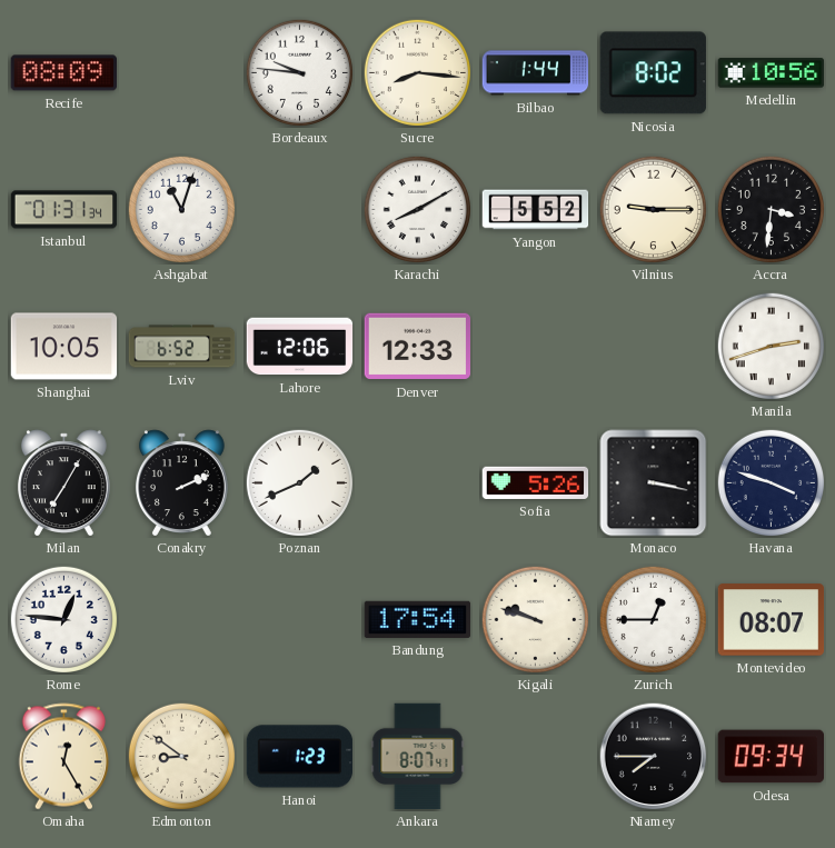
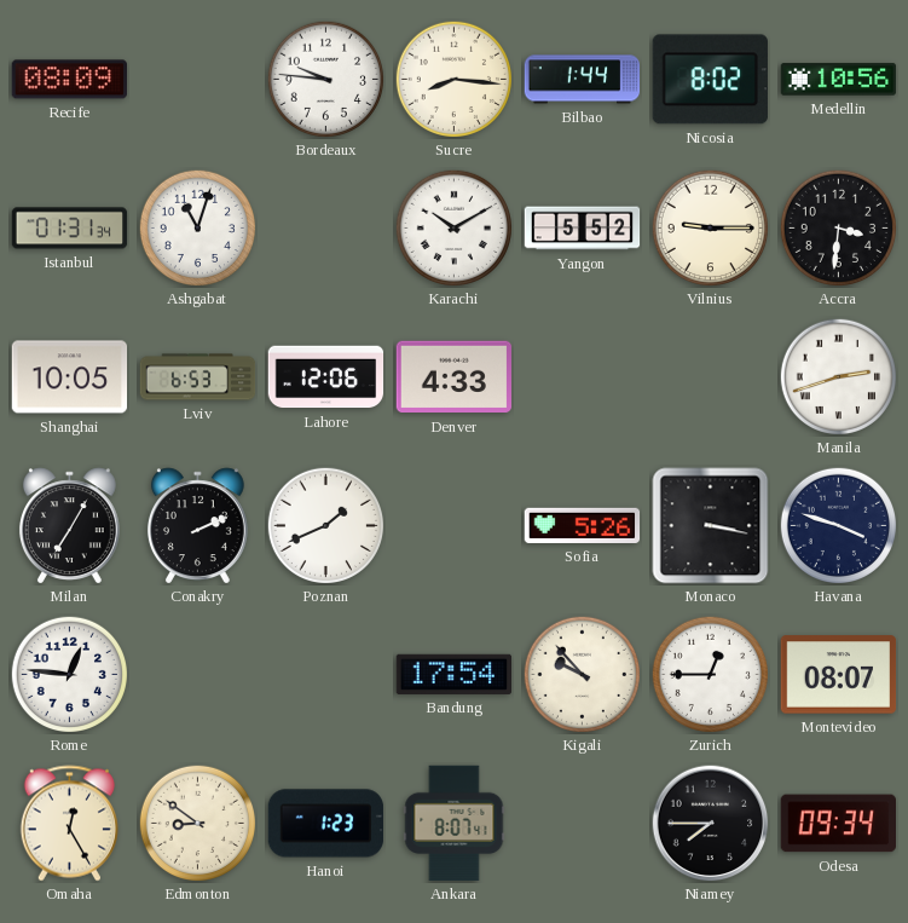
Karachi: 8:10 -> 10:10
Lviv: 6:52 -> 6:53
Denver: 12:33 -> 4:33
Kigali: 9:48 -> 9:53
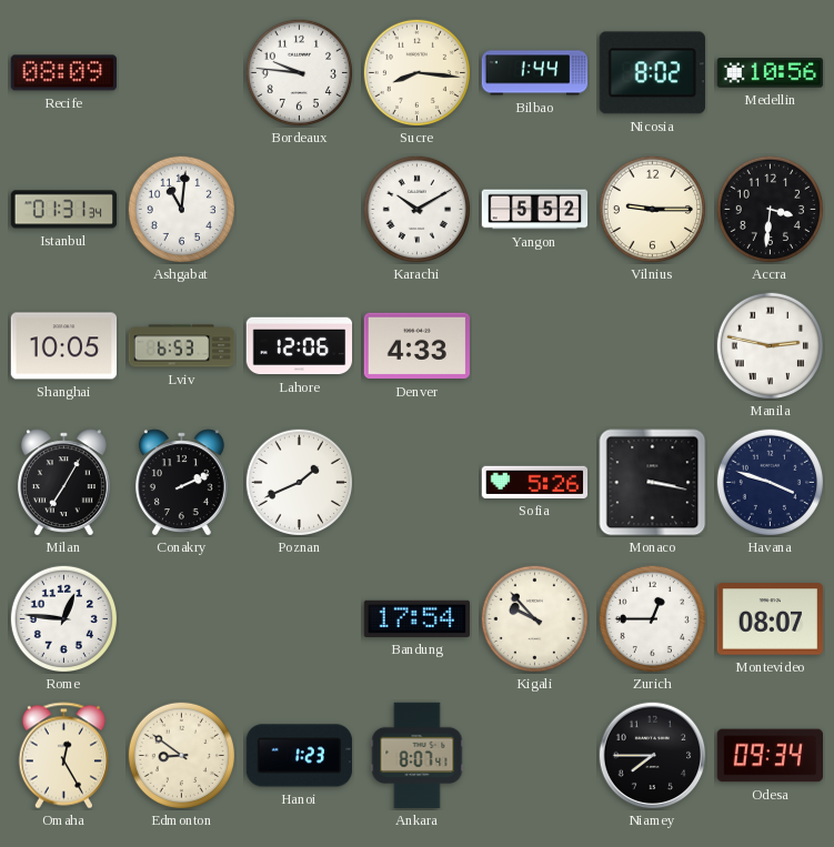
Ashgabat: 11:03 -> 11:01
Manila: 2:42 -> 2:47
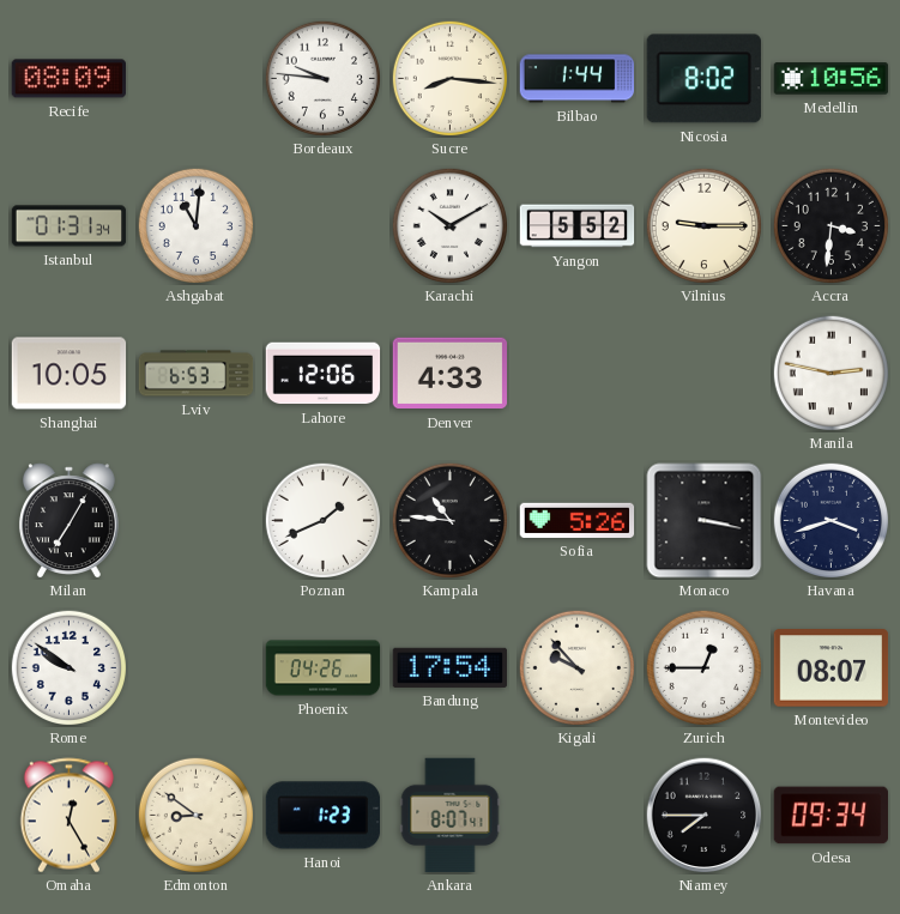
Conakry: 2:11 -> none
Kampala: none -> 10:46
Havana: 3:48 -> 3:42
Rome: 12:46 -> 9:51
Phoenix: none -> 04:26
